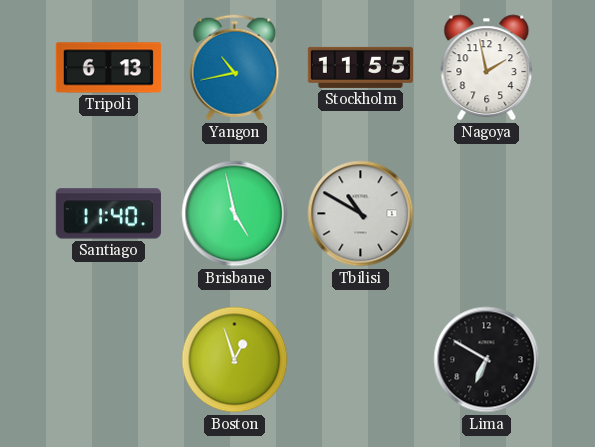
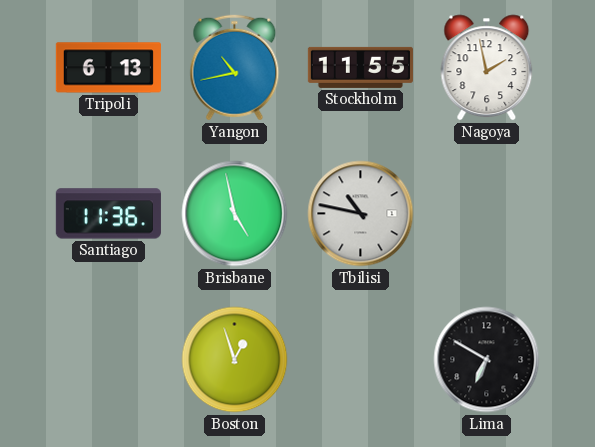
Santiago: 11:40 -> 11:36
Tbilisi: 10:50 -> 10:47
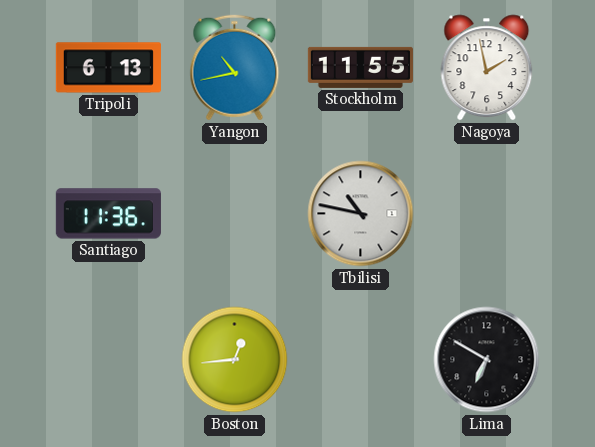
Brisbane: 4:58 -> none
Boston: 12:57 -> 12:44
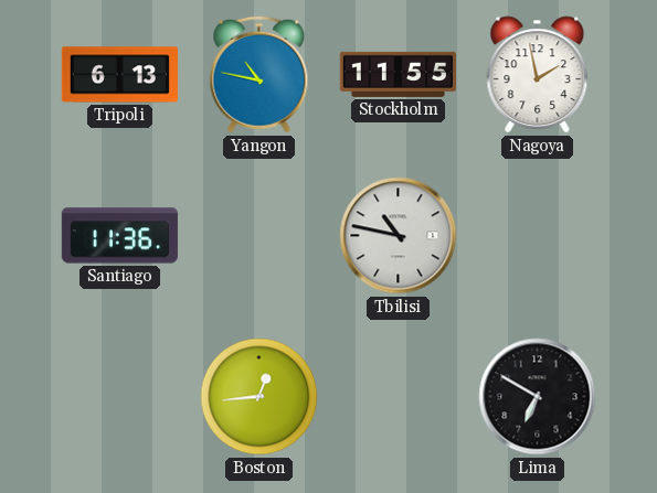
Yangon: 10:43 -> 10:47
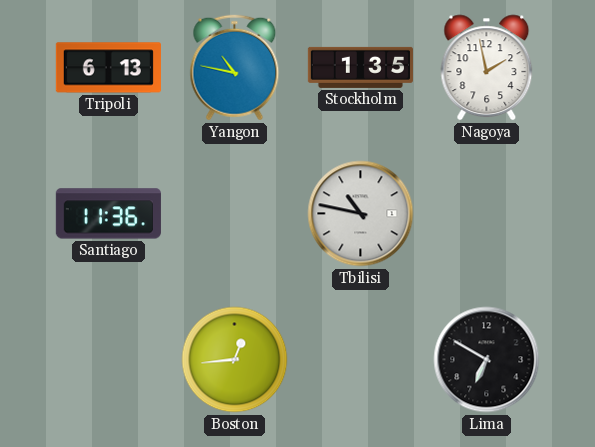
Stockholm: 11:55 -> 1:35
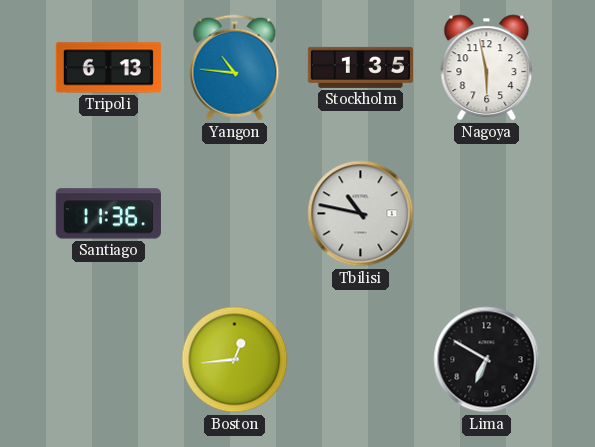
Yangon: 10:47 -> 10:46
Nagoya: 1:58 -> 5:58
